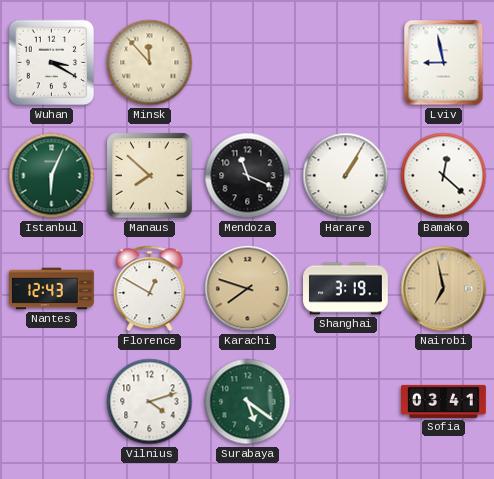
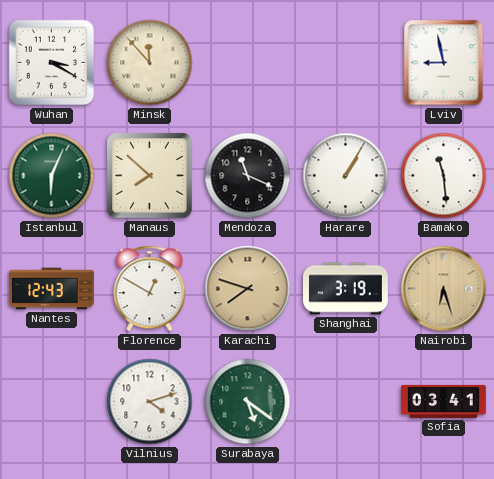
Bamako: 12:22 -> 11:29
Nairobi: 6:58 -> 6:27
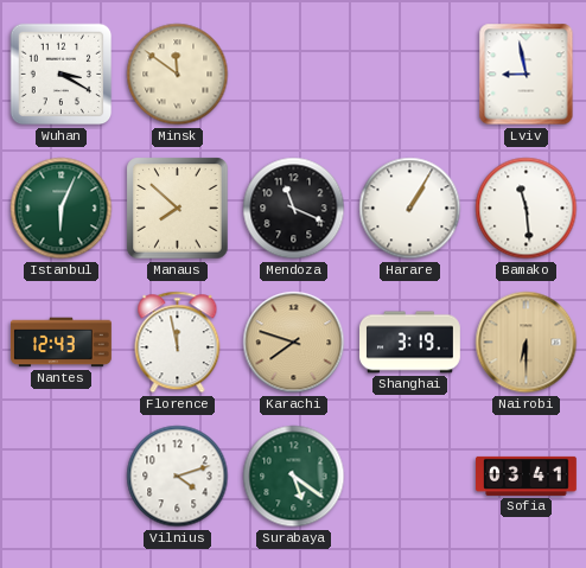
Minsk: 11:53 -> 11:51
Florence: 12:50 -> 11:58
Nairobi: 6:27 -> 6:30
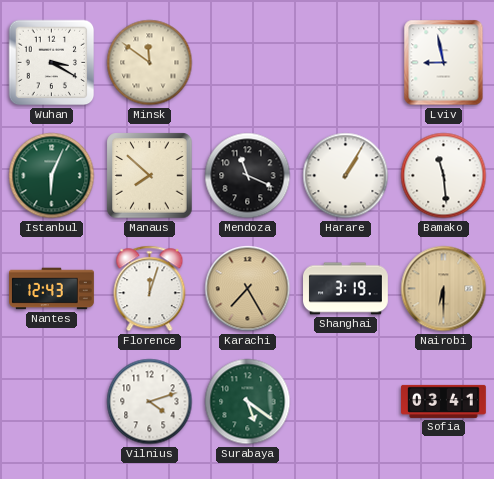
Florence: 11:58 -> 12:03
Karachi: 7:48 -> 7:25
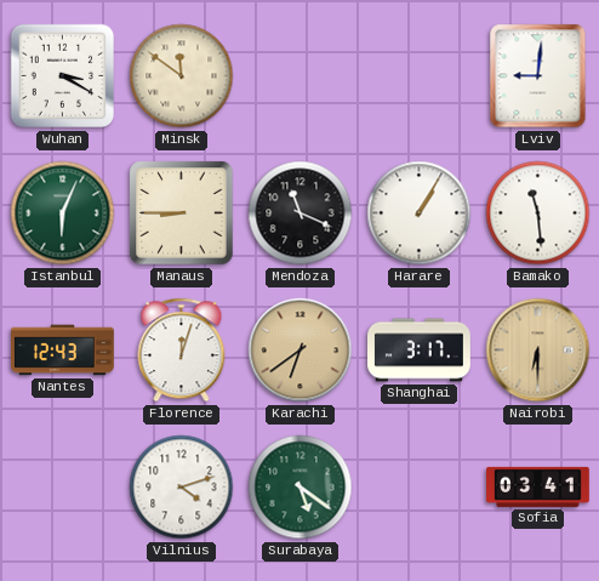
Lviv: 8:58 -> 9:01
Manaus: 7:52 -> 8:45
Karachi: 7:25 -> 6:39
Shanghai: 3:19 -> 3:17
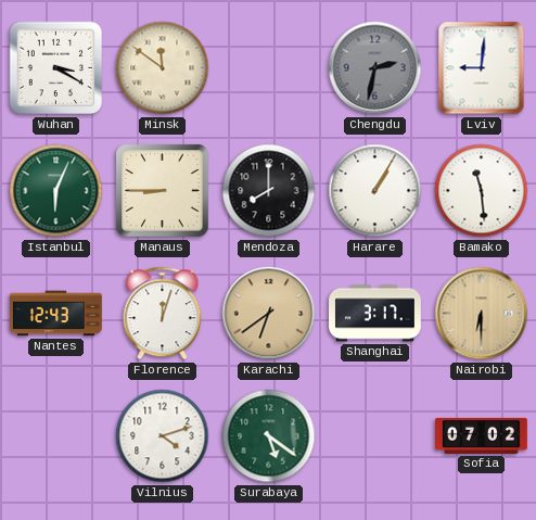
Chengdu: none -> 2:32
Mendoza: 11:19 -> 8:00
Sofia: 03:41 -> 07:02
